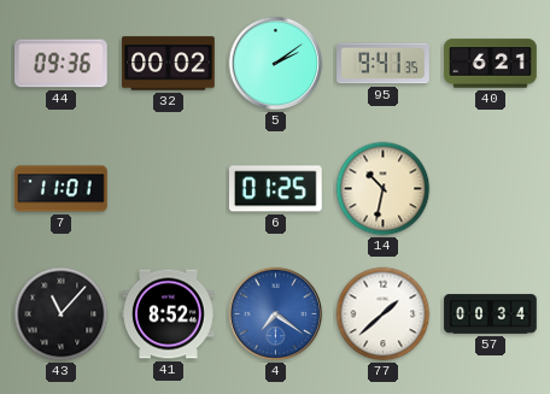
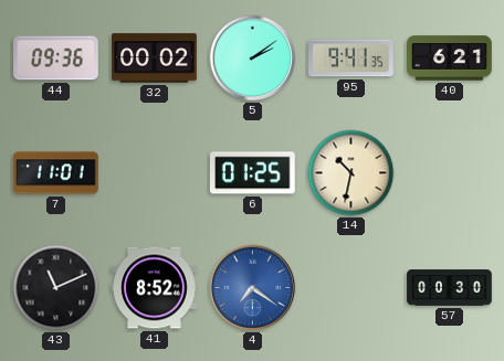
43: 11:07 -> 11:11
77: 1:38 -> none
57: 00:34 -> 00:30
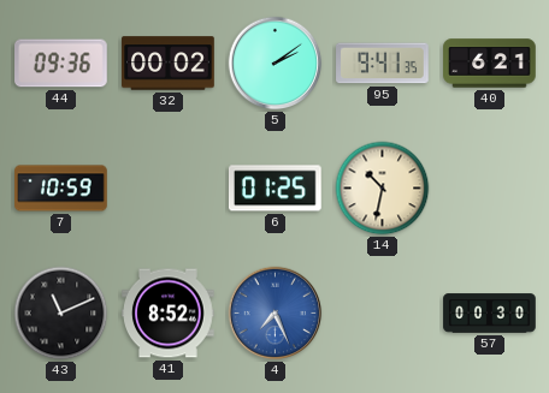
7: 11:01 -> 10:59
4: 7:21 -> 7:26
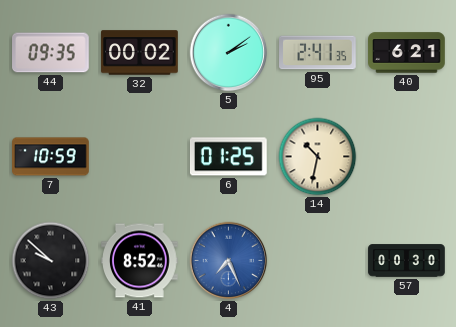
44: 09:36 -> 09:35
95: 9:41 -> 2:41
43: 11:11 -> 9:52
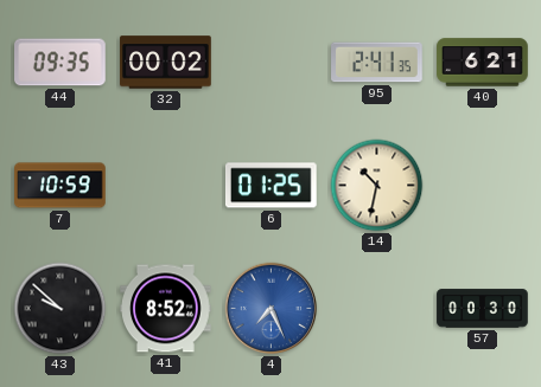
5: 2:09 -> none
